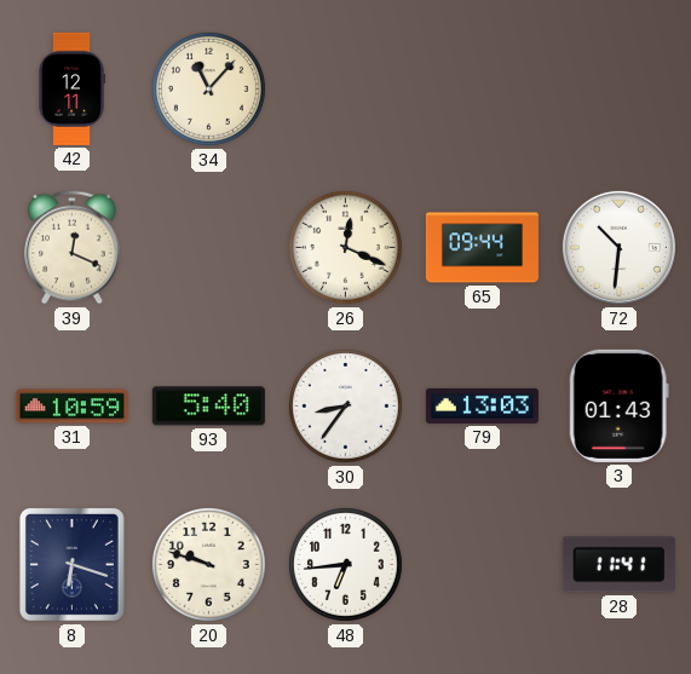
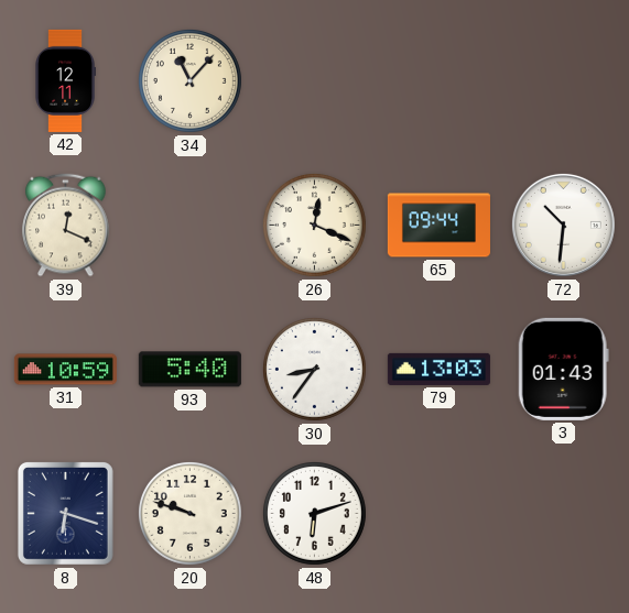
48: 6:44 -> 6:12
28: 11:41 -> none
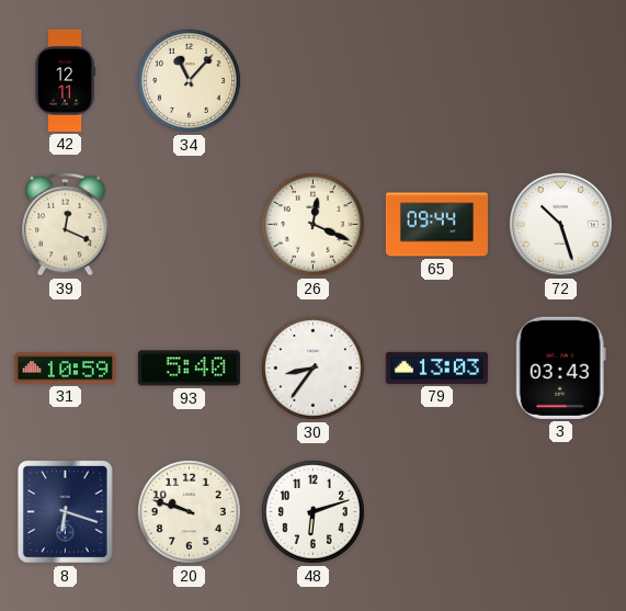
72: 10:31 -> 10:27
3: 01:43 -> 03:43
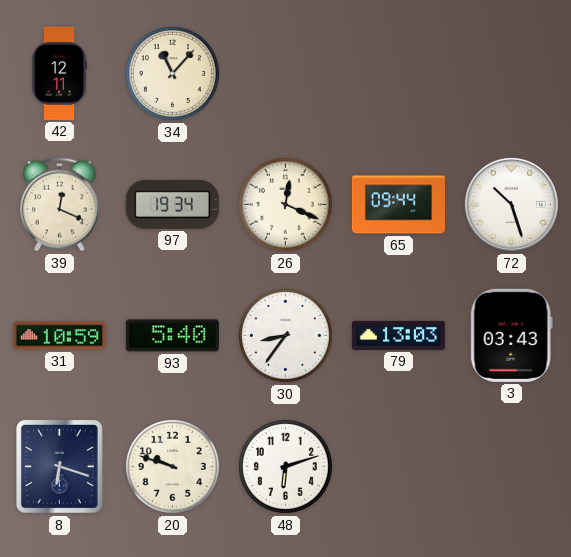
97: none -> 19:34
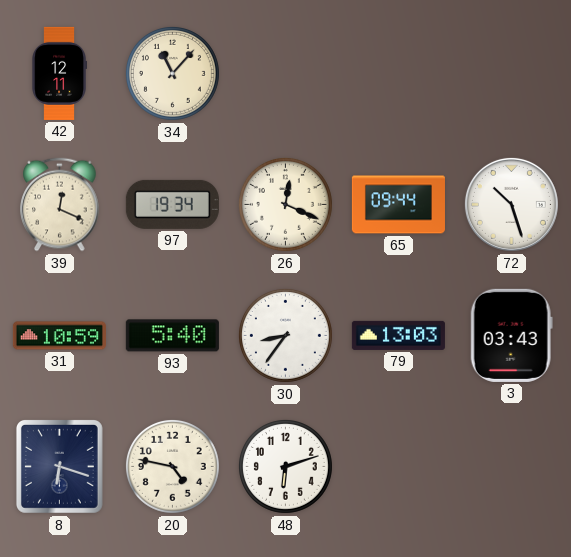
20: 9:48 -> 4:47
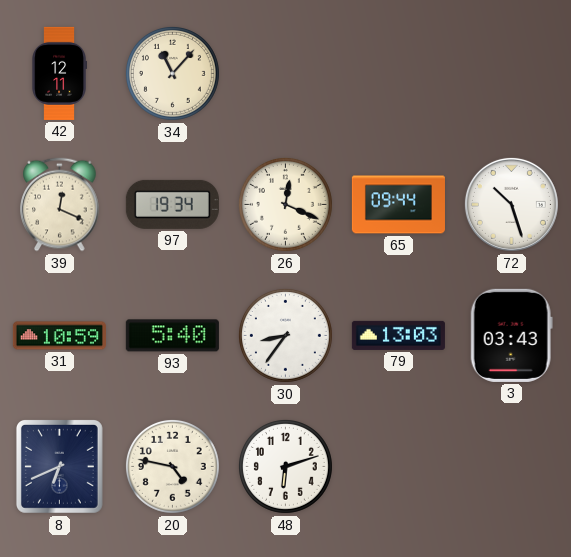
8: 6:18 -> 6:41
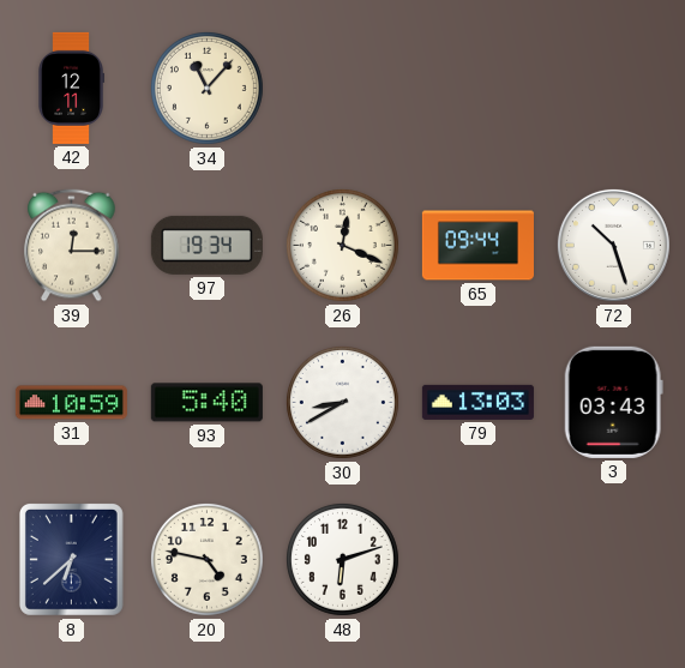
39: 12:19 -> 12:15
30: 8:36 -> 8:40
8: 6:41 -> 6:38
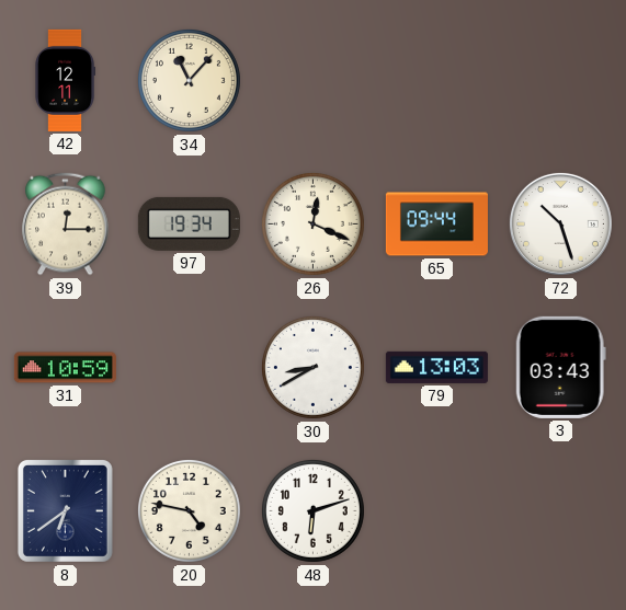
93: 5:40 -> none
8: 6:38 -> 6:39
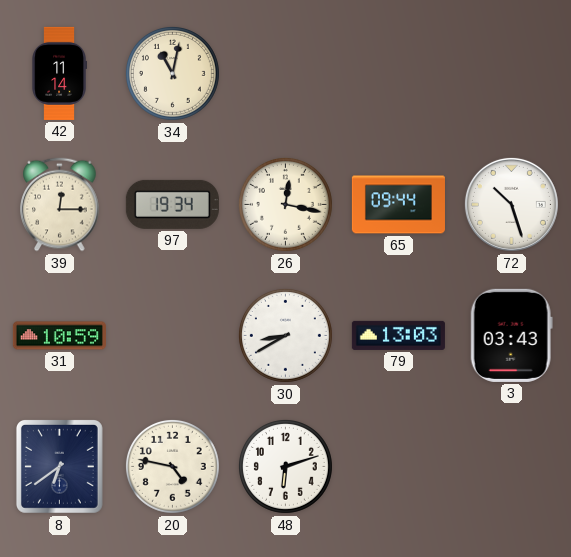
42: 12:11 -> 11:14
34: 11:07 -> 11:02
26: 12:19 -> 12:17
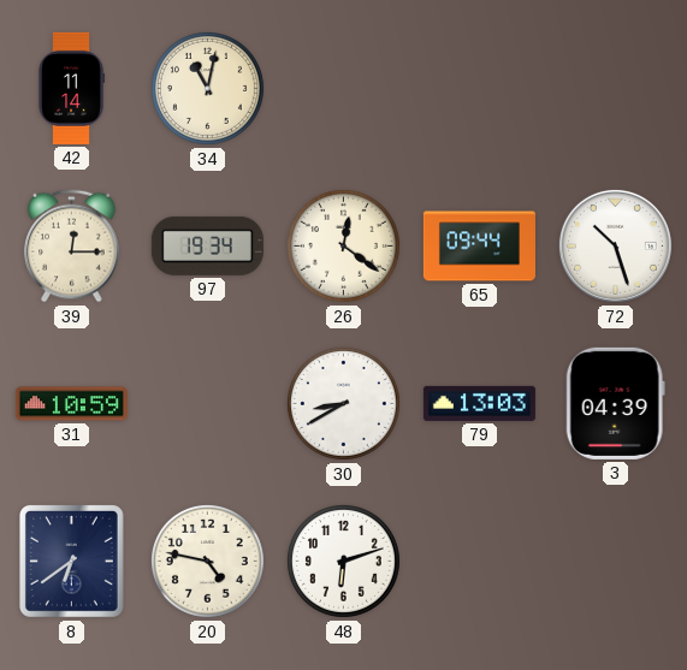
26: 12:17 -> 12:21
3: 03:43 -> 04:39
